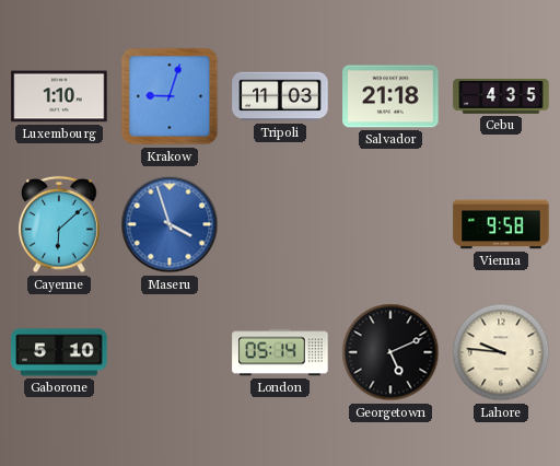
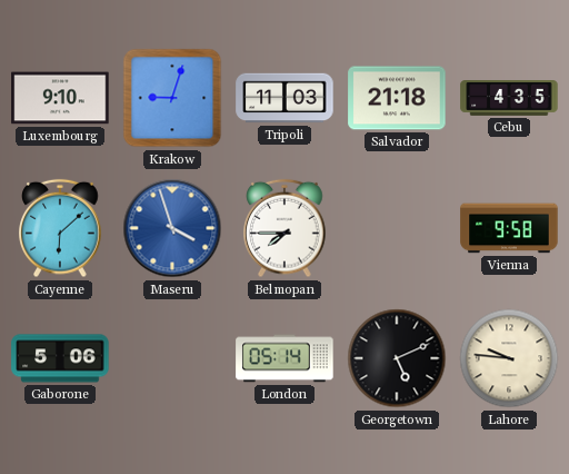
Luxembourg: 1:10 -> 9:10
Belmopan: none -> 7:45
Gaborone: 5:10 -> 5:06
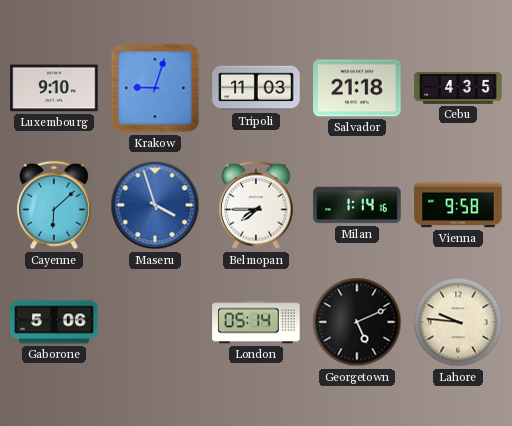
Milan: none -> 1:14
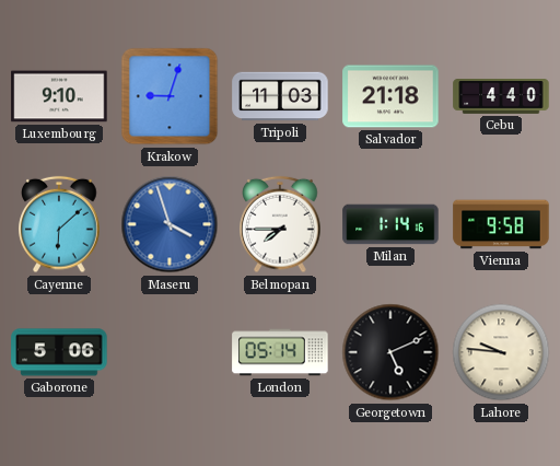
Cebu: 4:35 -> 4:40
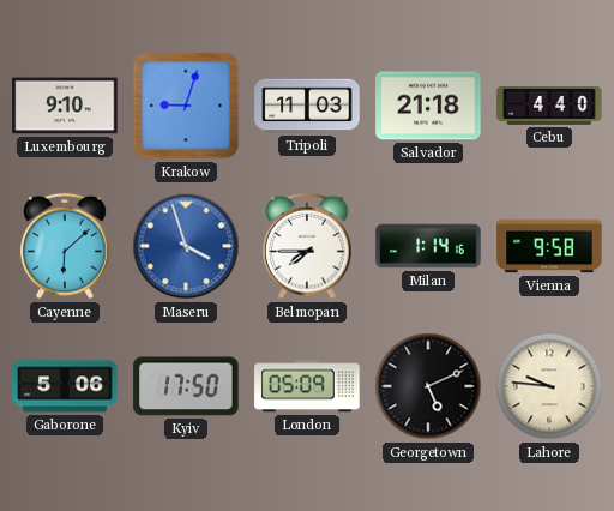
Kyiv: none -> 17:50
London: 05:14 -> 05:09
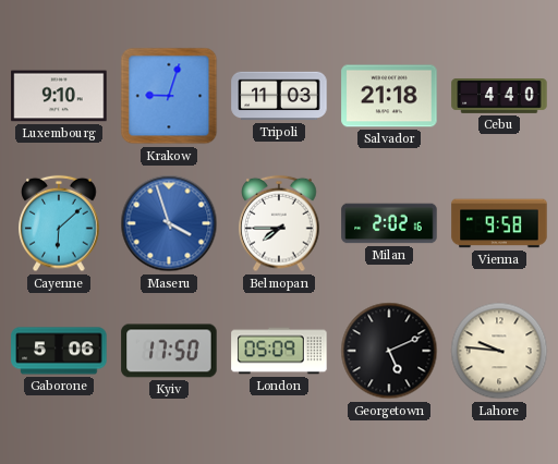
Milan: 1:14 -> 2:02
